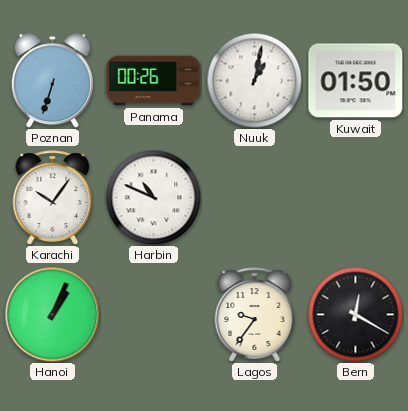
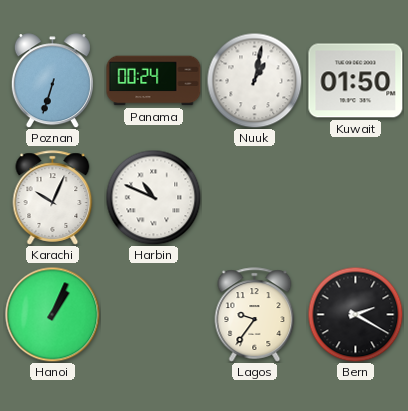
Panama: 00:26 -> 00:24
Karachi: 10:06 -> 10:04
Bern: 12:20 -> 2:20
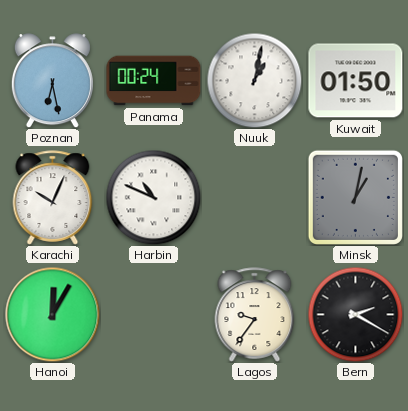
Poznan: 6:33 -> 6:28
Minsk: none -> 1:02
Hanoi: 1:04 -> 12:05
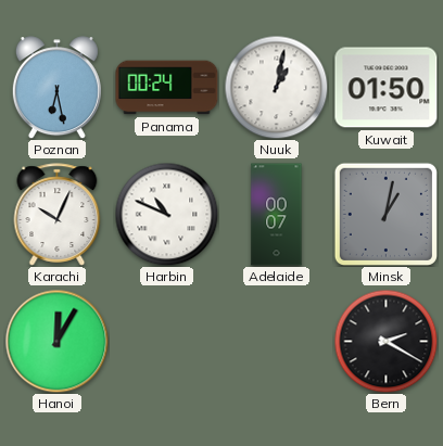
Adelaide: none -> 00:07
Lagos: 9:36 -> none
